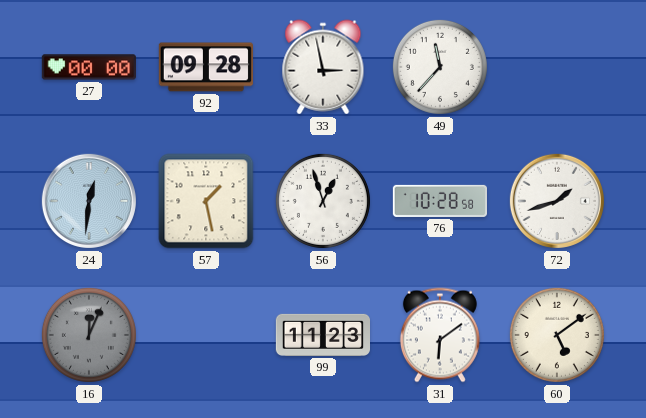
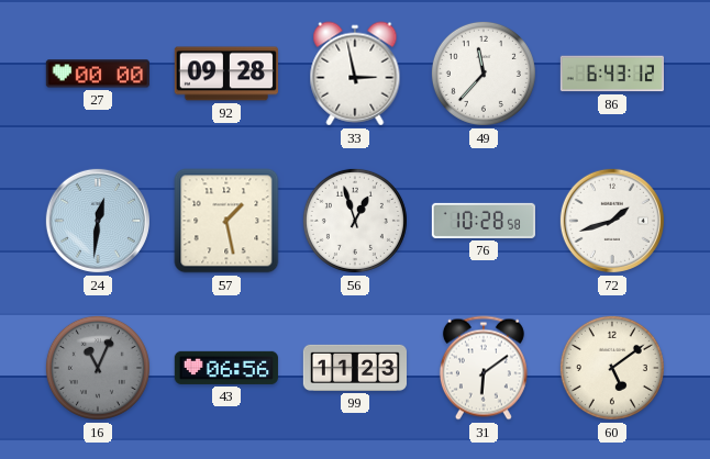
86: none -> 6:43
16: 12:04 -> 11:04
43: none -> 06:56
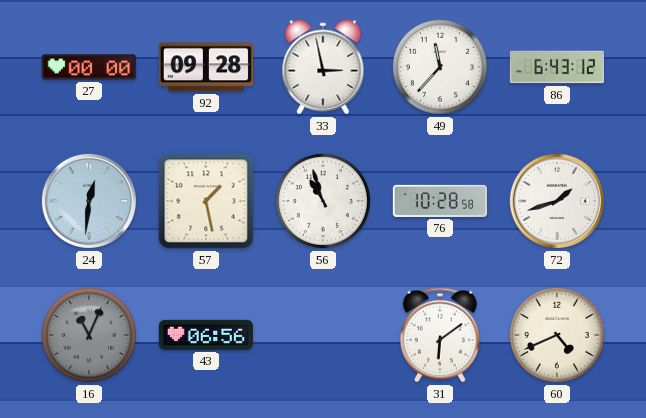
56: 12:57 -> 10:57
99: 11:23 -> none
60: 5:09 -> 4:41
